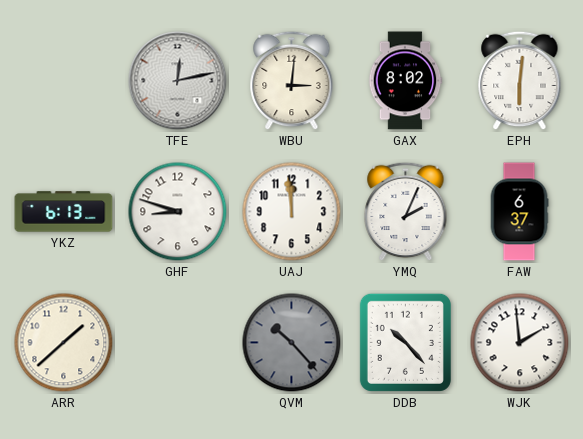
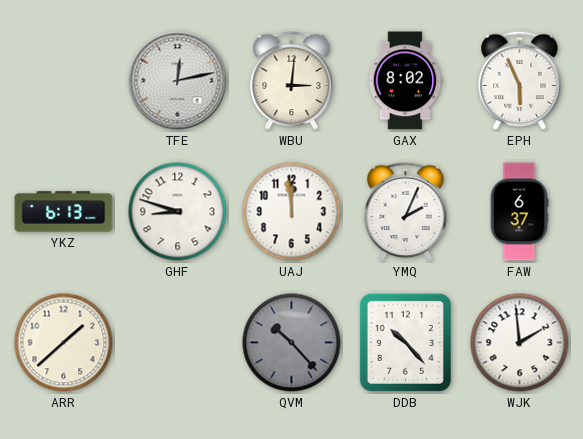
EPH: 6:01 -> 5:56
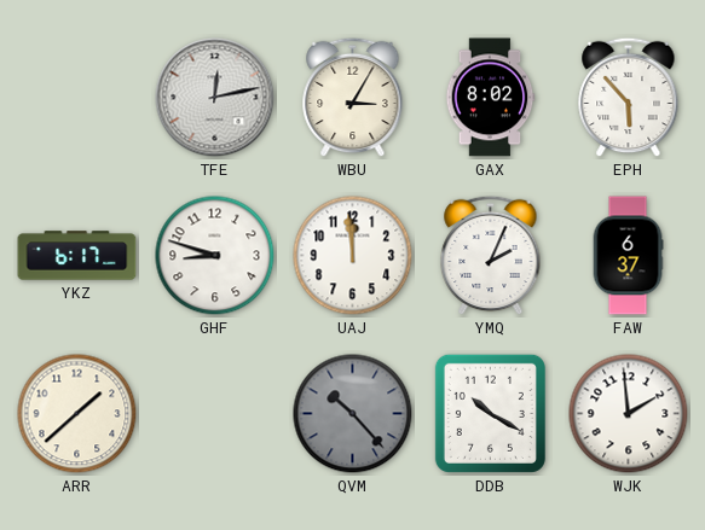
WBU: 3:01 -> 3:05
EPH: 5:56 -> 5:53
YKZ: 6:13 -> 6:17
DDB: 10:23 -> 10:20
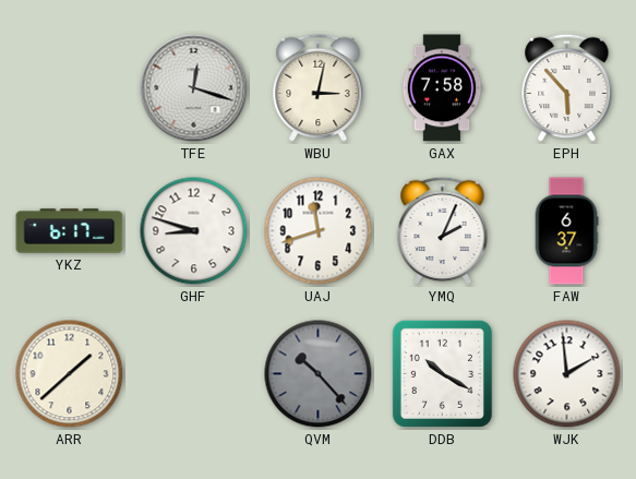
TFE: 12:13 -> 12:18
WBU: 3:05 -> 3:02
GAX: 8:02 -> 7:58
UAJ: 11:59 -> 11:42
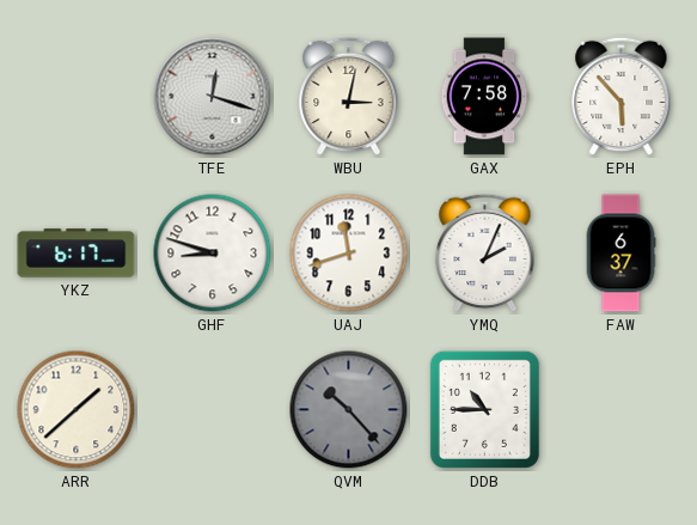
DDB: 10:20 -> 10:45
WJK: 1:59 -> none
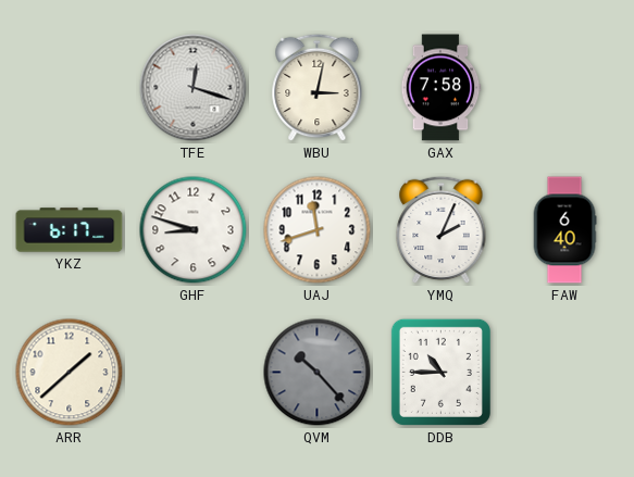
EPH: 5:53 -> none
FAW: 6:37 -> 6:40
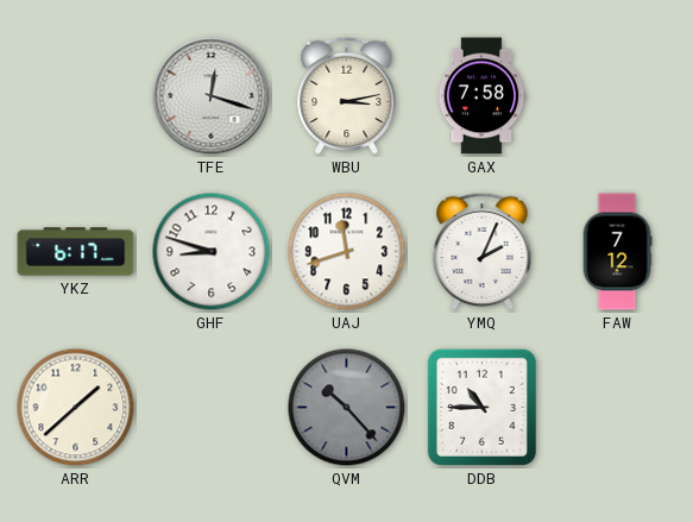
WBU: 3:02 -> 3:13
FAW: 6:40 -> 7:12
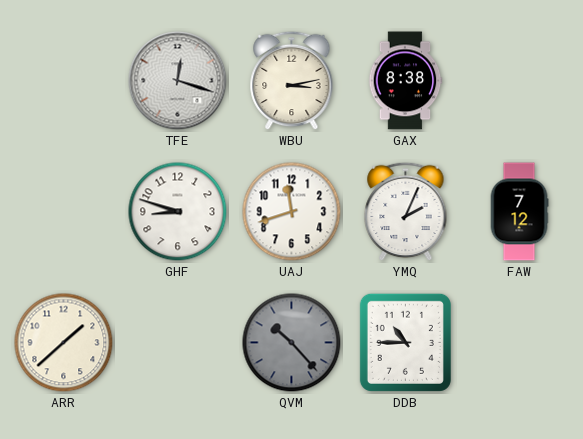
GAX: 7:58 -> 8:38
YKZ: 6:17 -> none
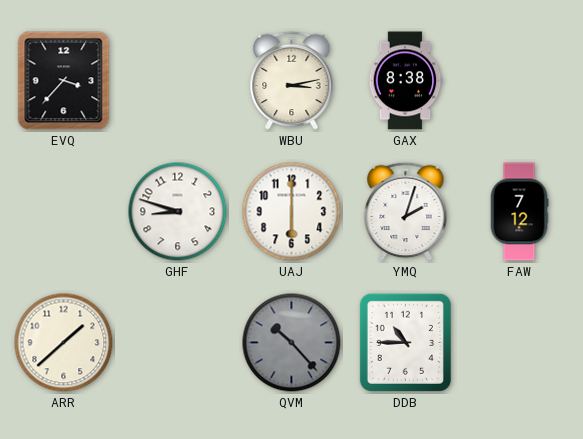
EVQ: none -> 3:37
TFE: 12:18 -> none
UAJ: 11:42 -> 6:00
YMQ: 2:04 -> 2:03
